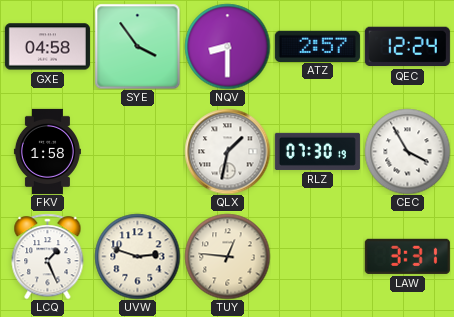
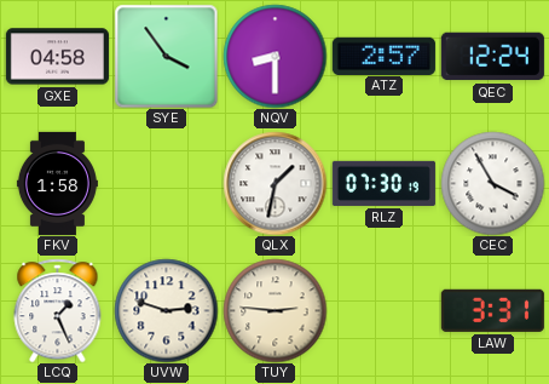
TUY: 12:46 -> 2:46
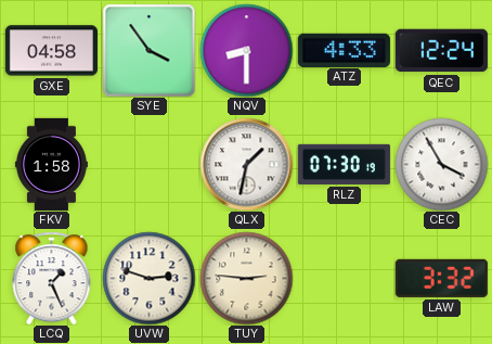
ATZ: 2:57 -> 4:33
LAW: 3:31 -> 3:32
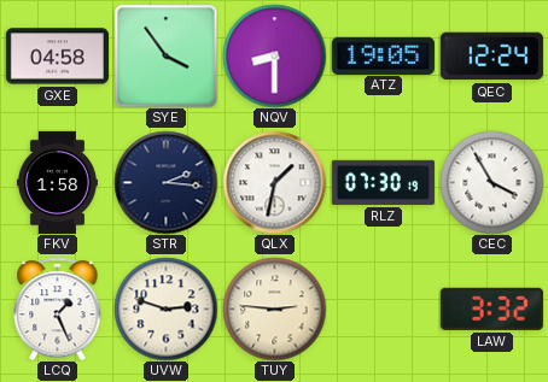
ATZ: 4:33 -> 19:05
STR: none -> 2:16
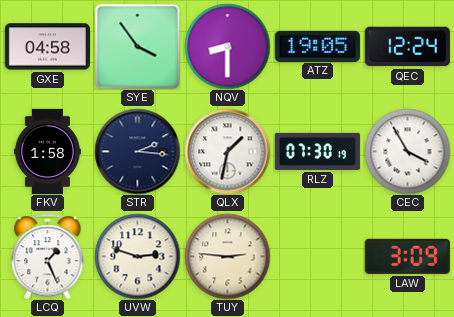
LAW: 3:32 -> 3:09
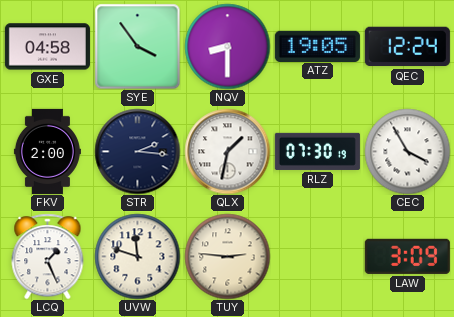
FKV: 1:58 -> 2:00
UVW: 2:48 -> 11:48
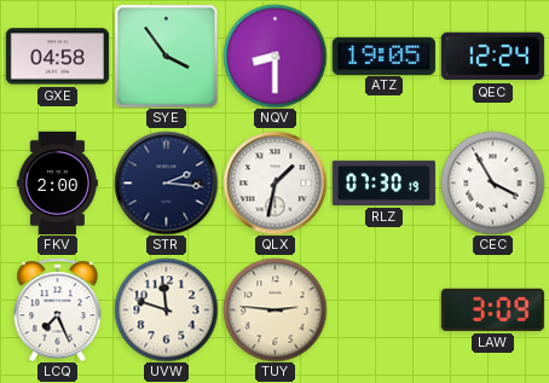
LCQ: 1:26 -> 7:26
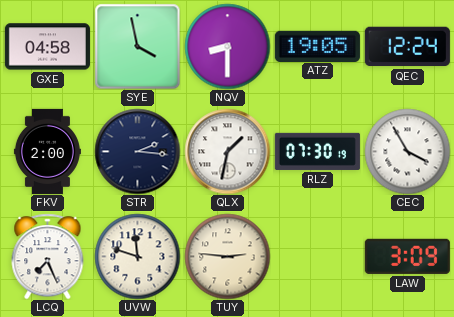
SYE: 3:54 -> 3:58
